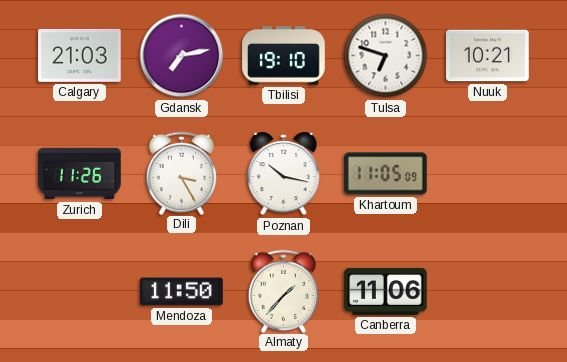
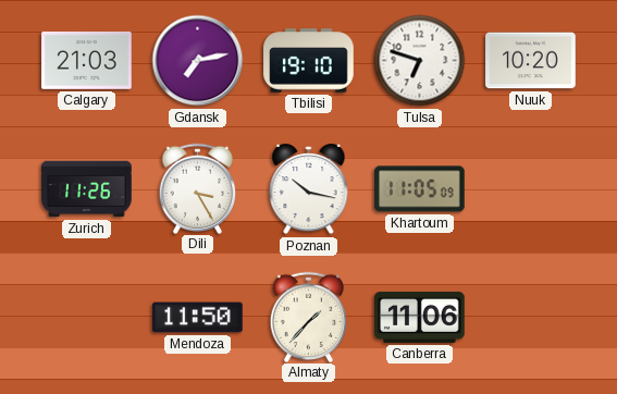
Nuuk: 10:21 -> 10:20
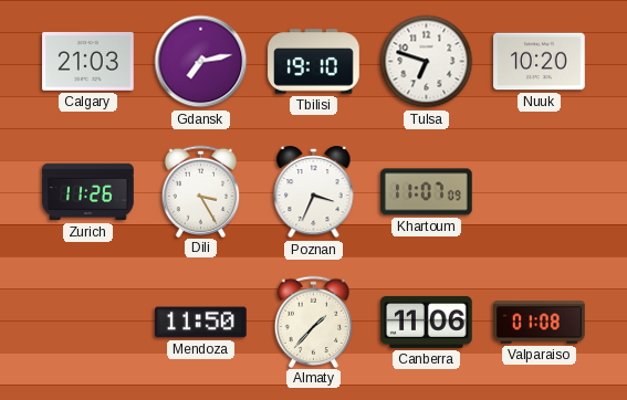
Poznan: 10:17 -> 3:34
Khartoum: 11:05 -> 11:07
Valparaiso: none -> 01:08
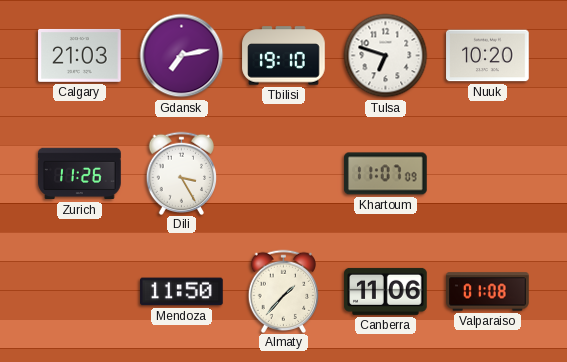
Poznan: 3:34 -> none
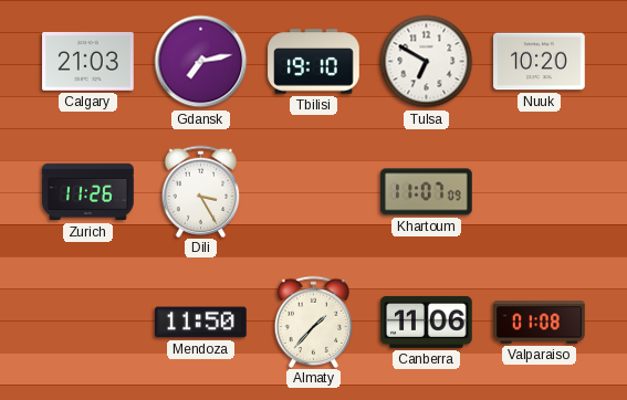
Tulsa: 6:48 -> 6:50
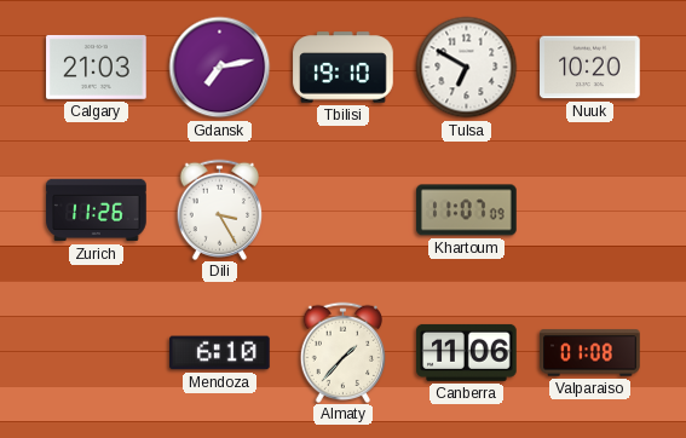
Mendoza: 11:50 -> 6:10
